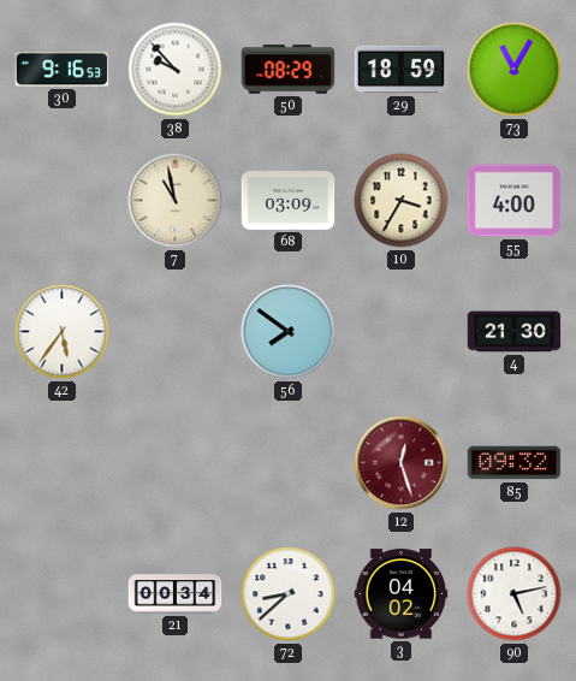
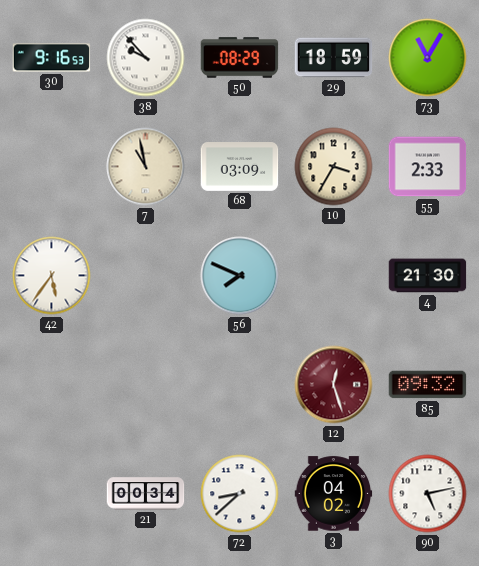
55: 4:00 -> 2:33
56: 7:51 -> 7:49
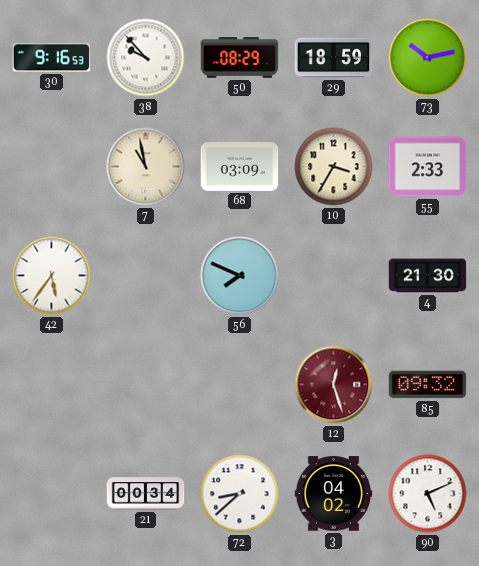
73: 11:05 -> 10:13
90: 5:13 -> 5:11
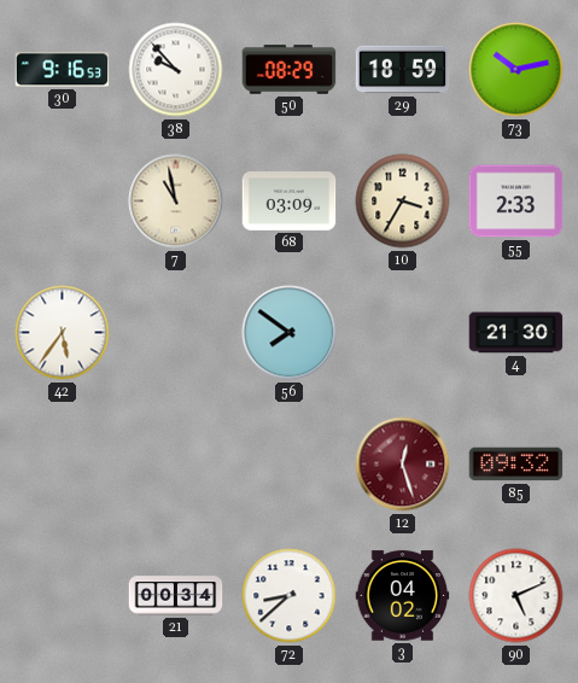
56: 7:49 -> 7:51
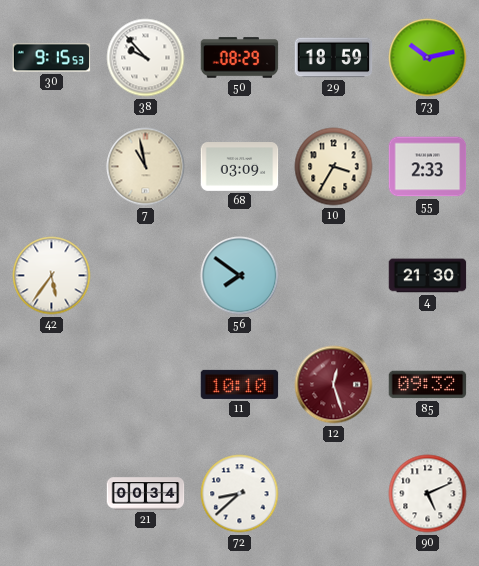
30: 9:16 -> 9:15
11: none -> 10:10
3: 04:02 -> none
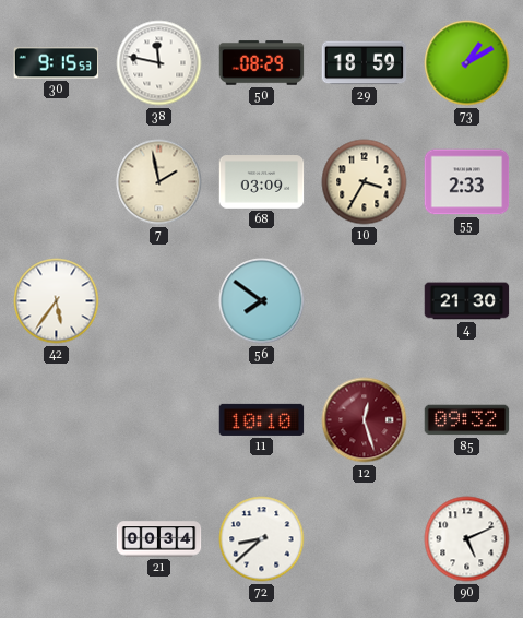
38: 9:53 -> 11:47
73: 10:13 -> 1:10
7: 10:58 -> 1:58
